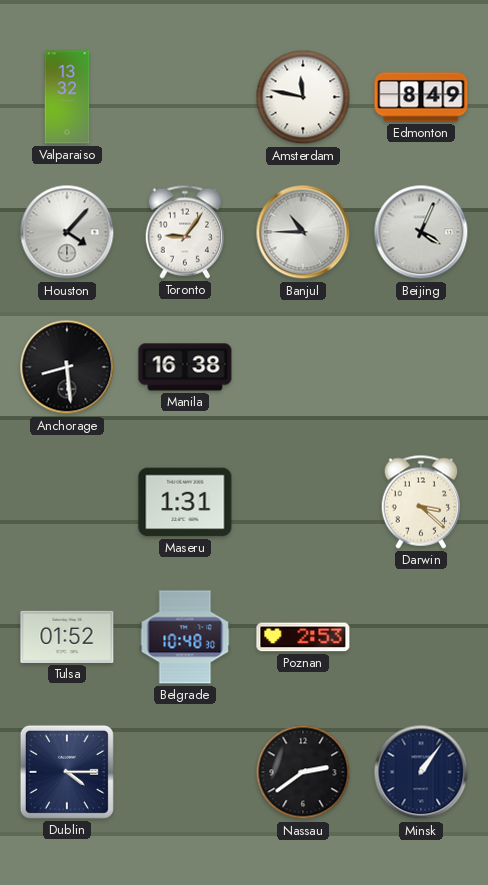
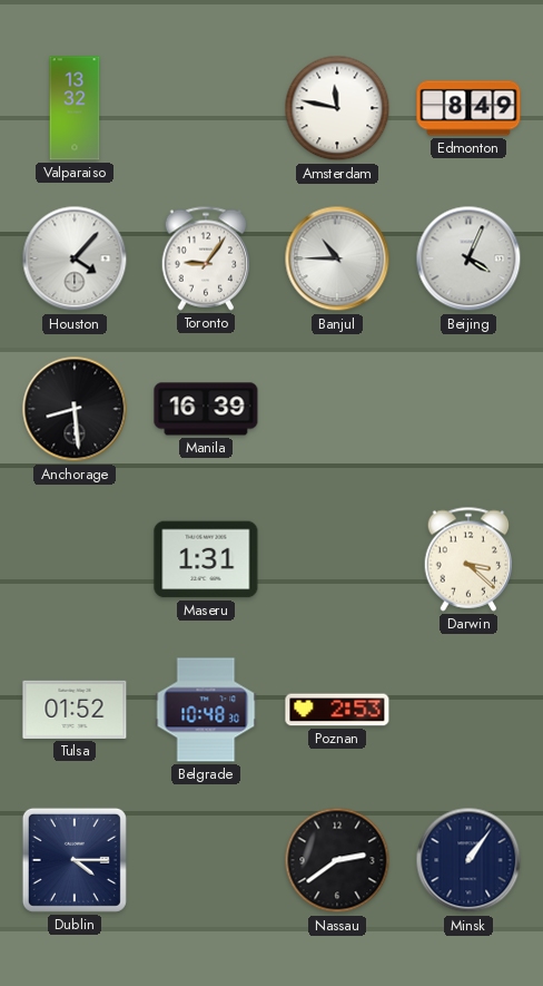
Manila: 16:38 -> 16:39
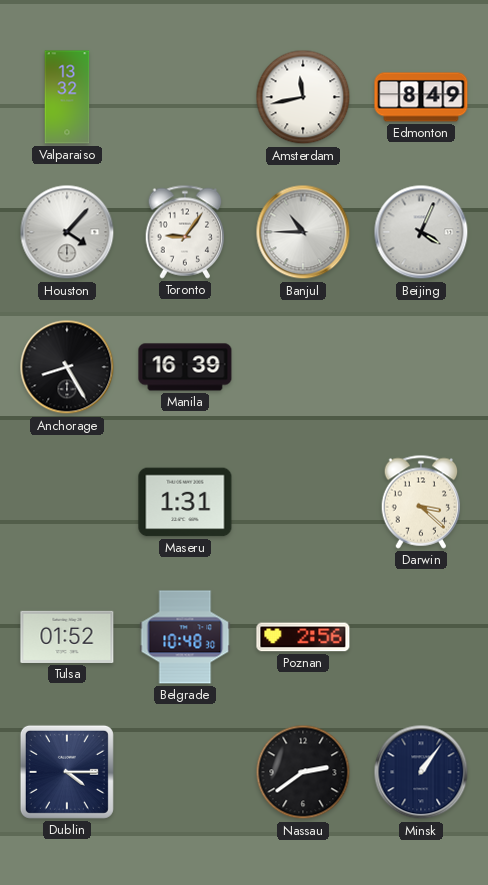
Amsterdam: 11:47 -> 11:43
Anchorage: 8:29 -> 8:25
Poznan: 2:53 -> 2:56
